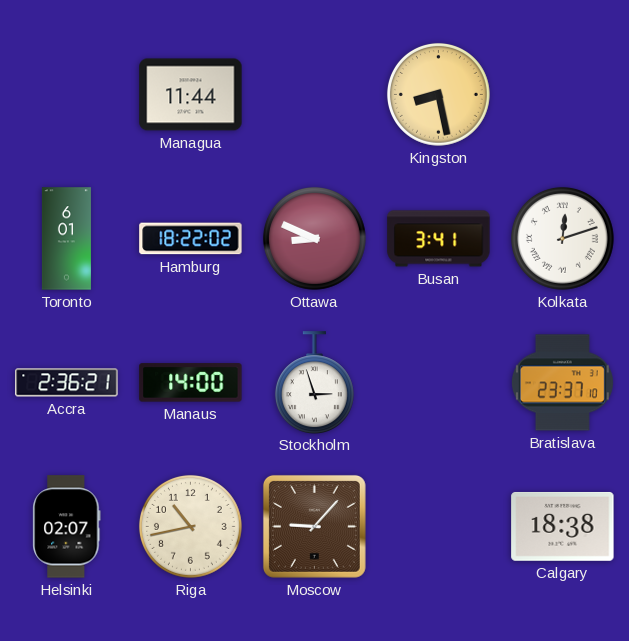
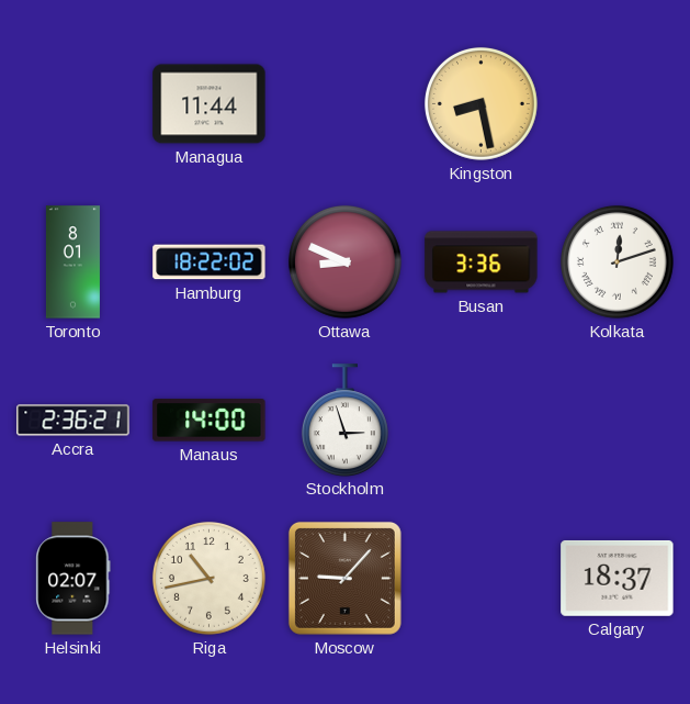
Toronto: 6:01 -> 8:01
Busan: 3:41 -> 3:36
Bratislava: 23:37 -> none
Calgary: 18:38 -> 18:37
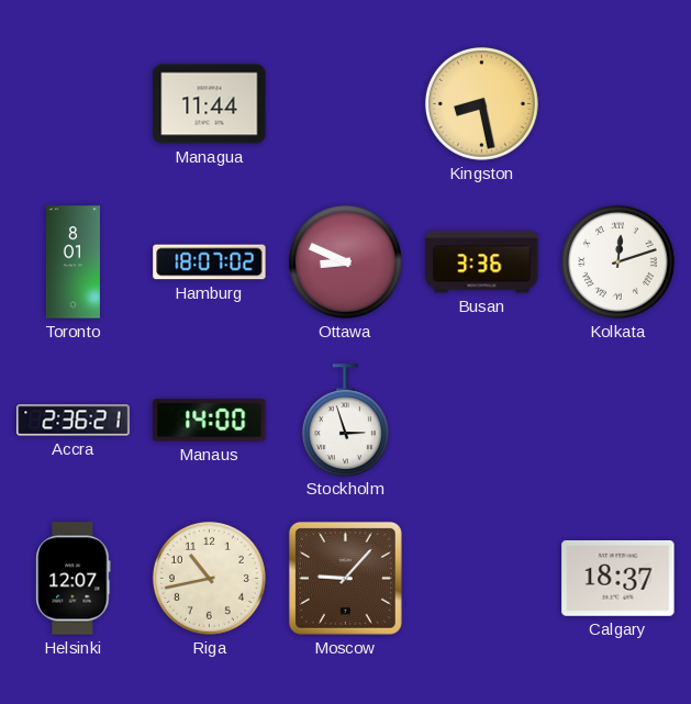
Hamburg: 18:22 -> 18:07
Helsinki: 02:07 -> 12:07
